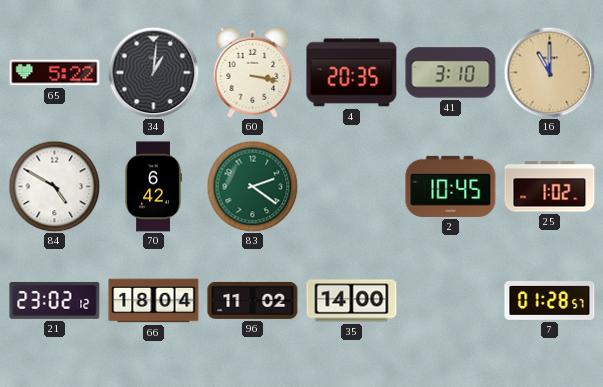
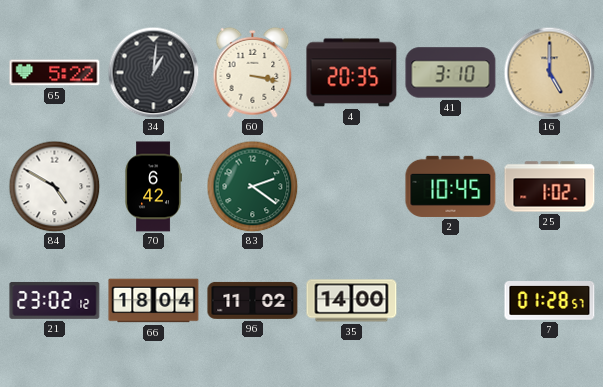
16: 11:00 -> 5:00
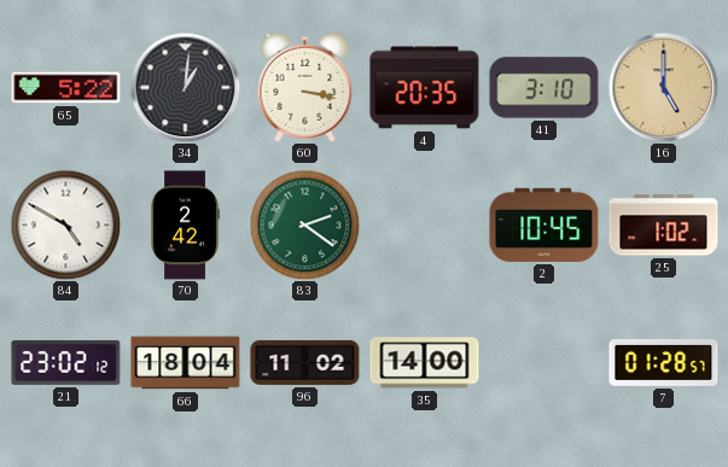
70: 6:42 -> 2:42
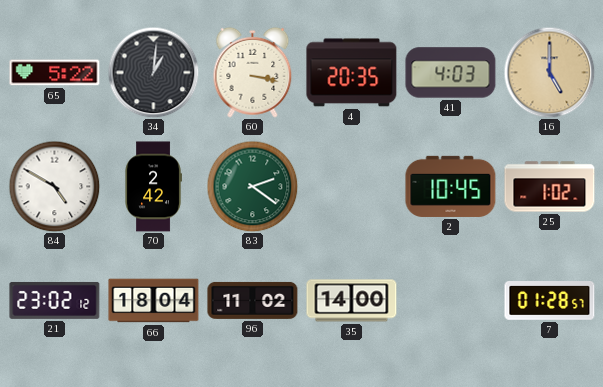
41: 3:10 -> 4:03
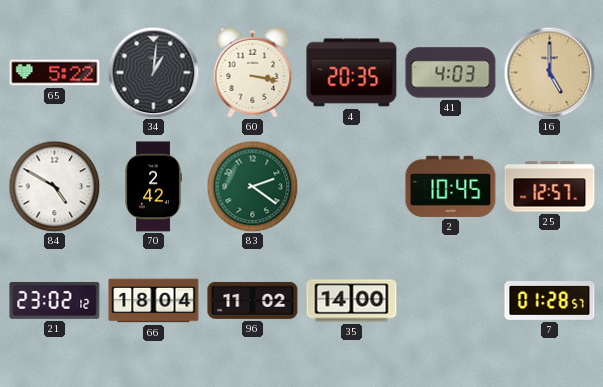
25: 1:02 -> 12:57
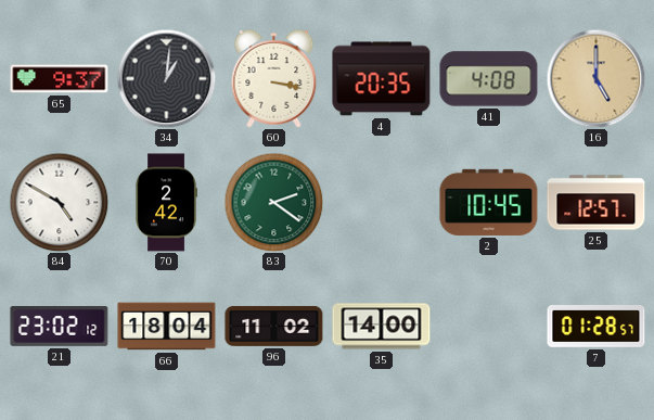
65: 5:22 -> 9:37
41: 4:03 -> 4:08
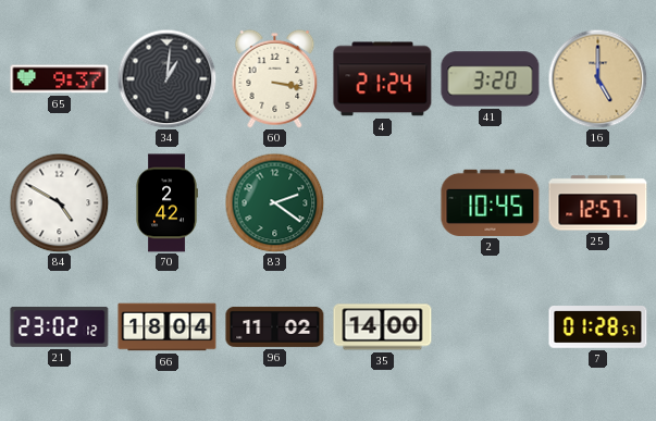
4: 20:35 -> 21:24
41: 4:08 -> 3:20
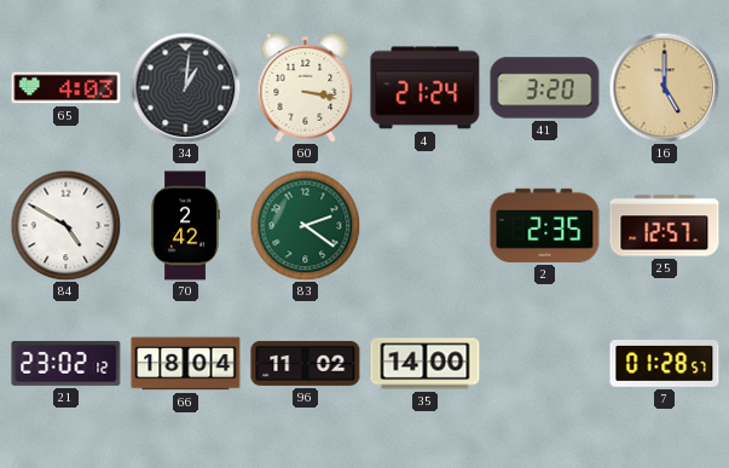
65: 9:37 -> 4:03
2: 10:45 -> 2:35
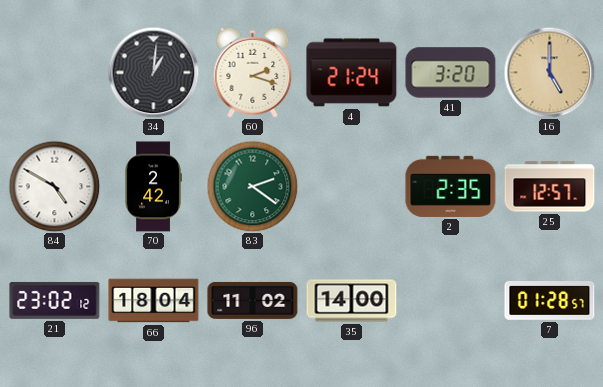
65: 4:03 -> none
60: 3:17 -> 2:18
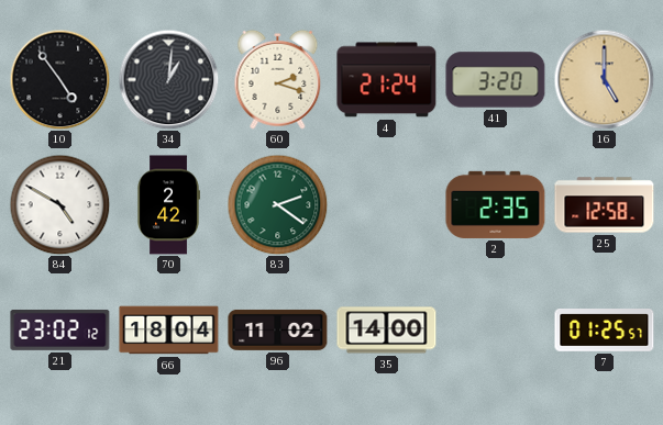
10: none -> 4:54
25: 12:57 -> 12:58
7: 01:28 -> 01:25
